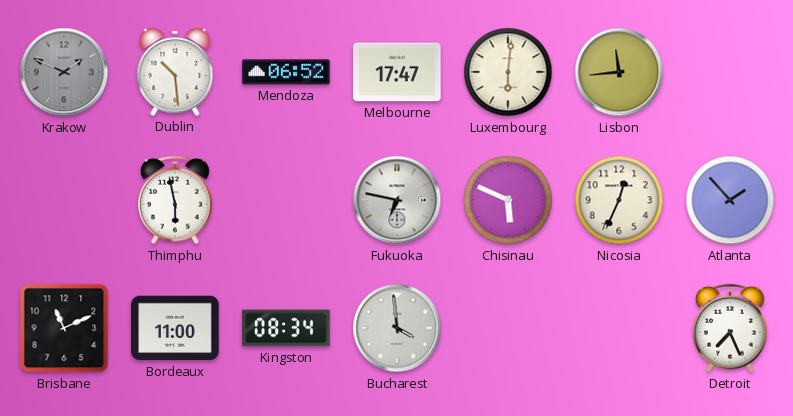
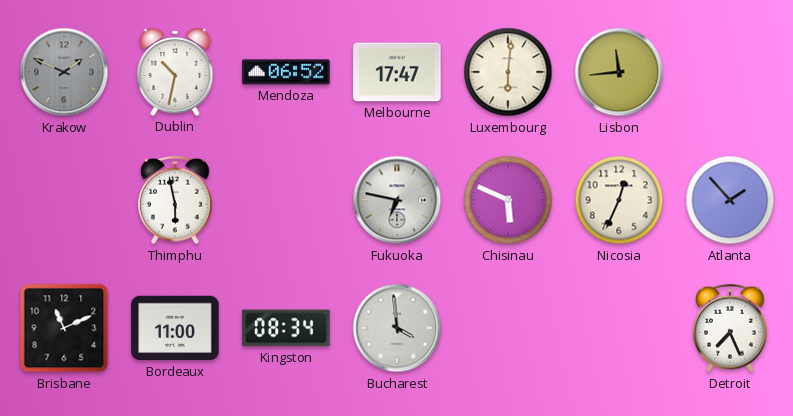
Dublin: 10:29 -> 10:32
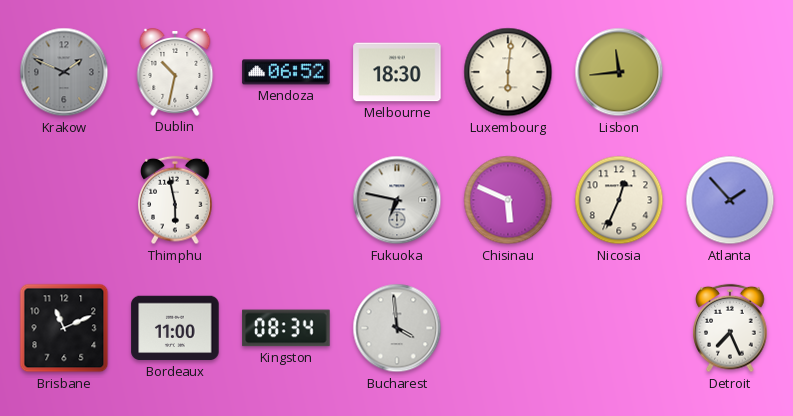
Melbourne: 17:47 -> 18:30
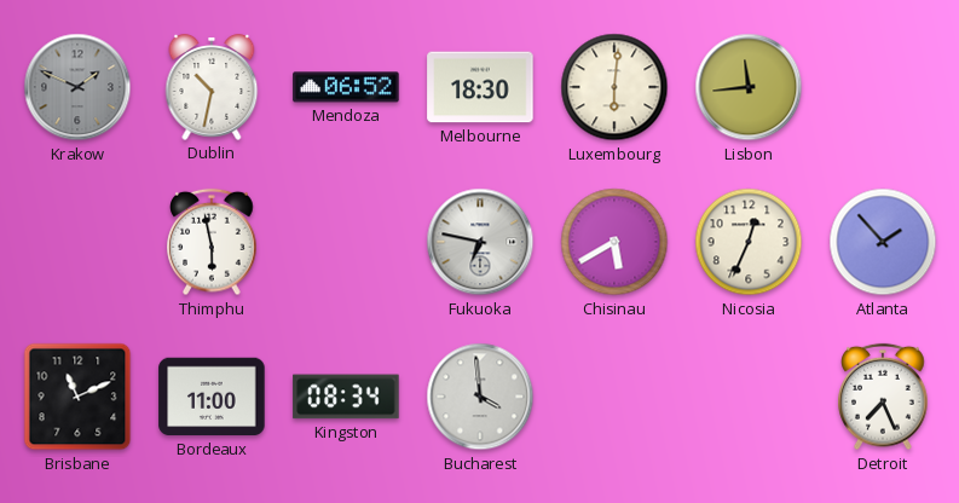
Chisinau: 5:49 -> 5:40
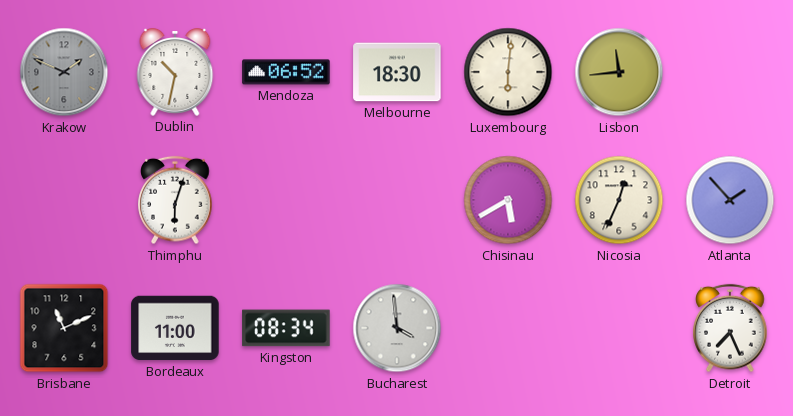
Thimphu: 5:58 -> 6:03
Fukuoka: 6:47 -> none
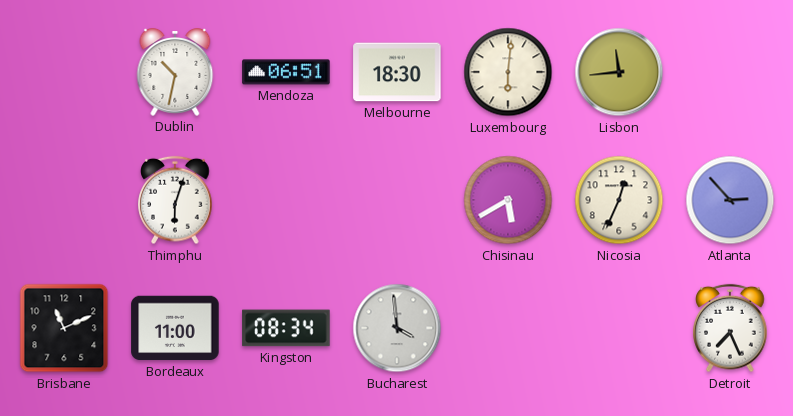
Krakow: 1:49 -> none
Mendoza: 06:52 -> 06:51
Atlanta: 1:53 -> 2:53
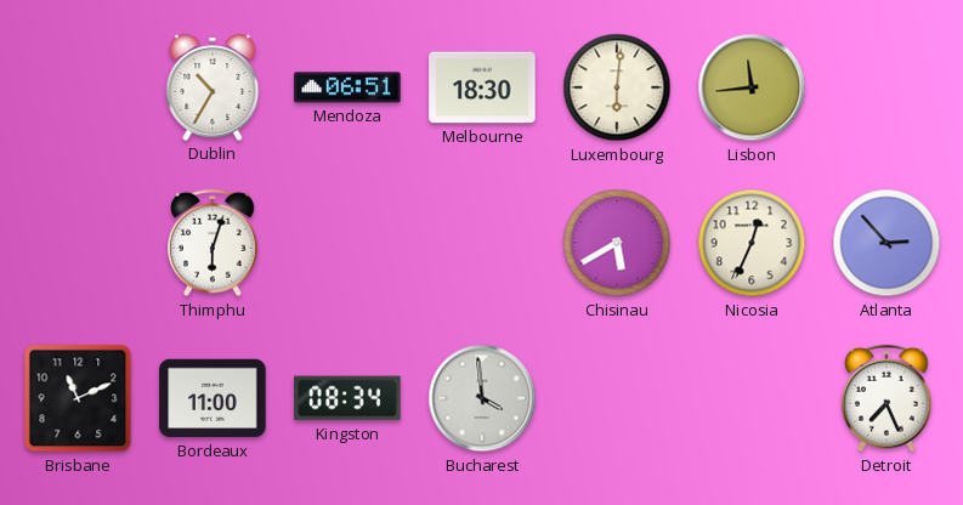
Dublin: 10:32 -> 10:35
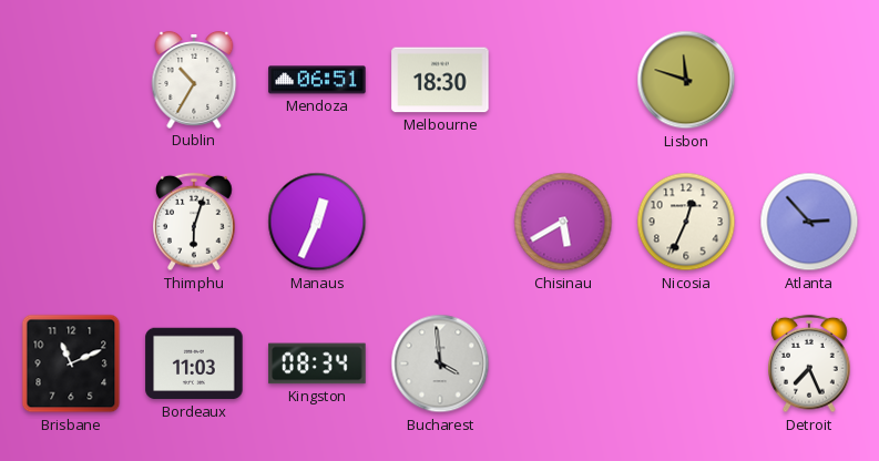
Luxembourg: 6:01 -> none
Lisbon: 11:44 -> 11:48
Manaus: none -> 12:34
Bordeaux: 11:00 -> 11:03
